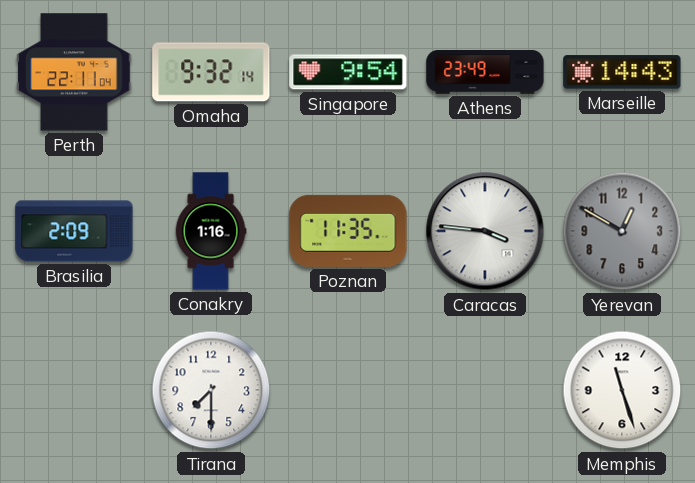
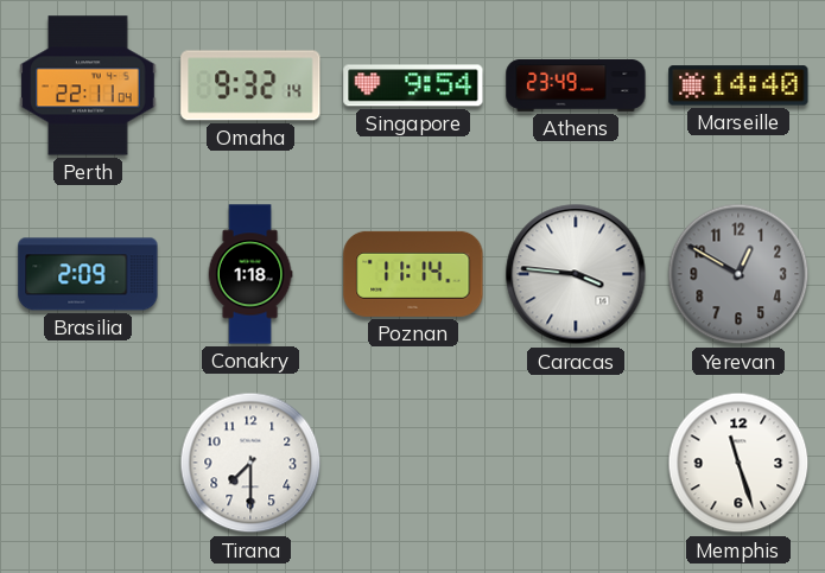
Marseille: 14:43 -> 14:40
Conakry: 1:16 -> 1:18
Poznan: 11:35 -> 11:14
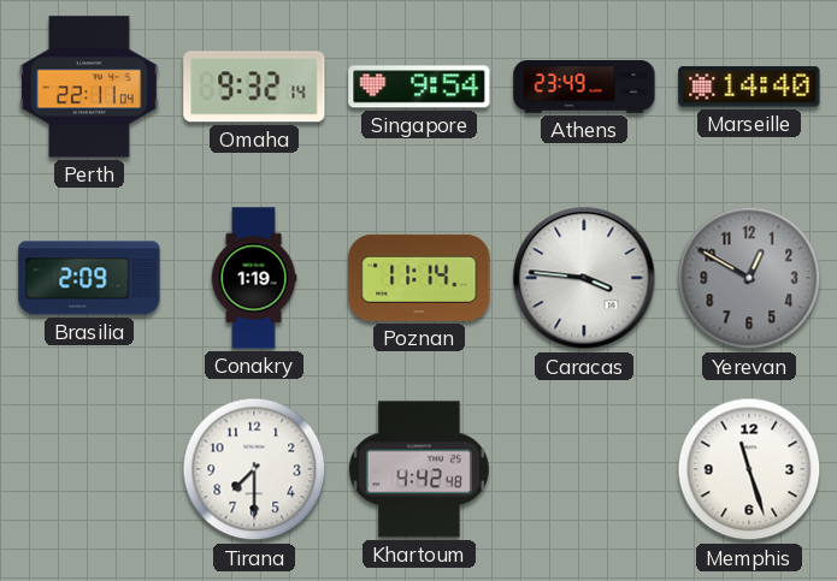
Conakry: 1:18 -> 1:19
Khartoum: none -> 4:42
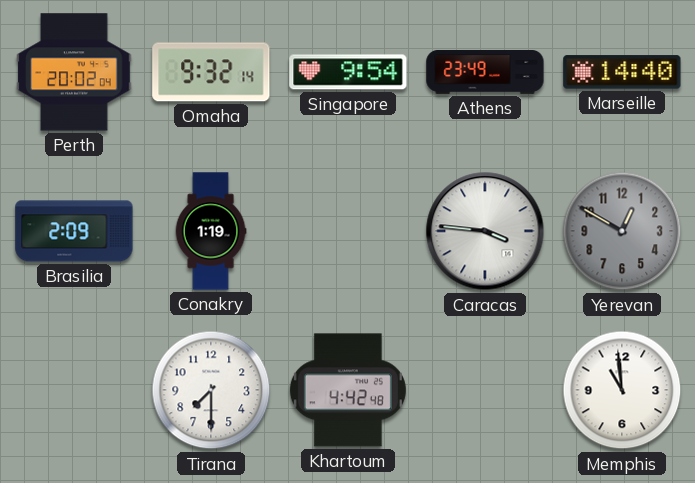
Perth: 22:11 -> 20:02
Poznan: 11:14 -> none
Memphis: 11:27 -> 10:59
